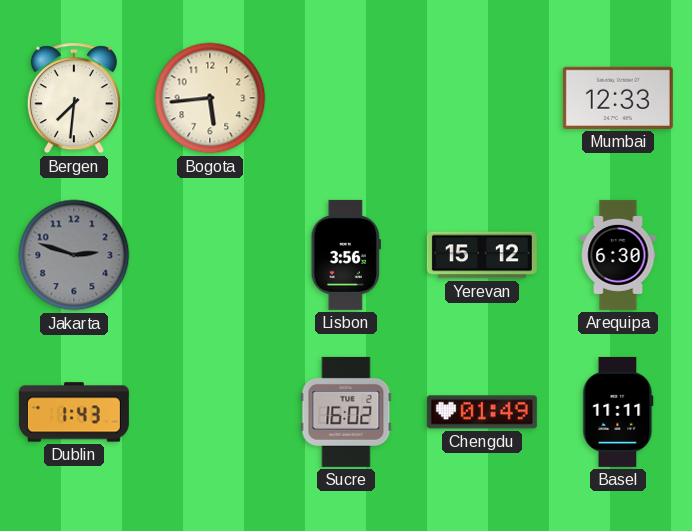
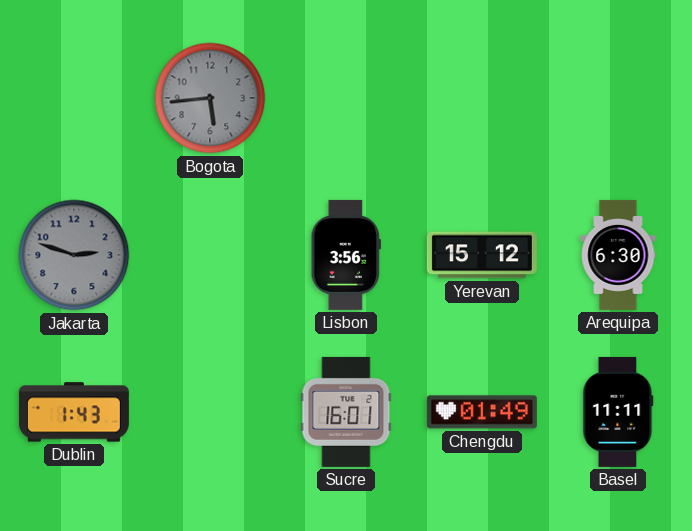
Bergen: 7:31 -> none
Bogota dial: cream -> grey
Mumbai: 12:33 -> none
Sucre: 16:02 -> 16:01
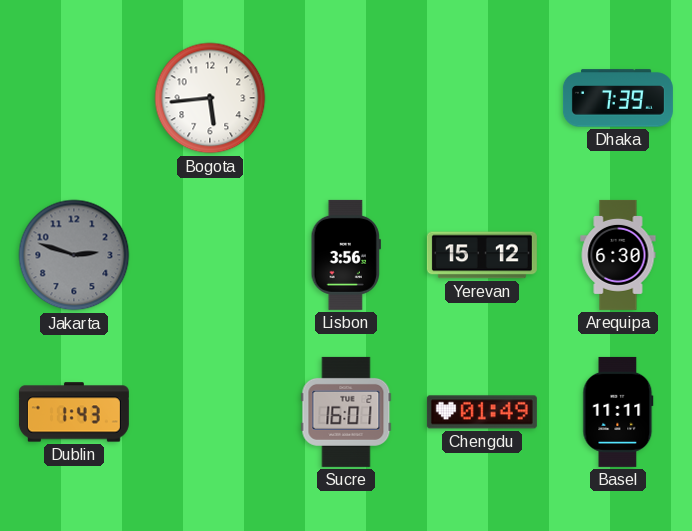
Bogota dial: grey -> white
Dhaka: none -> 7:39
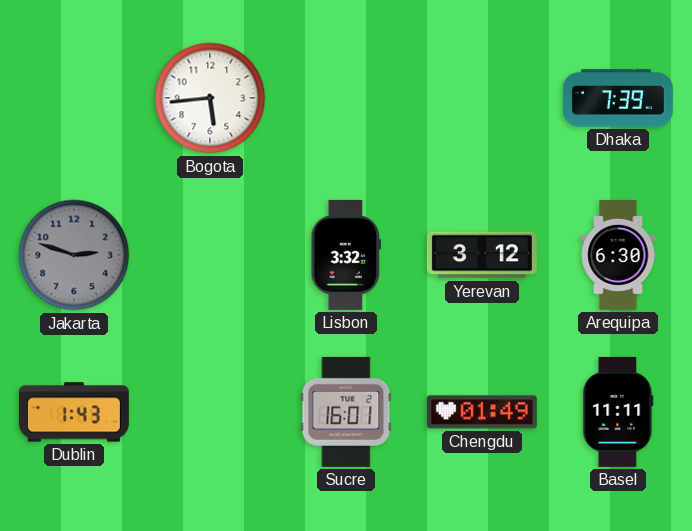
Lisbon: 3:56 -> 3:32
Yerevan: 15:12 -> 3:12
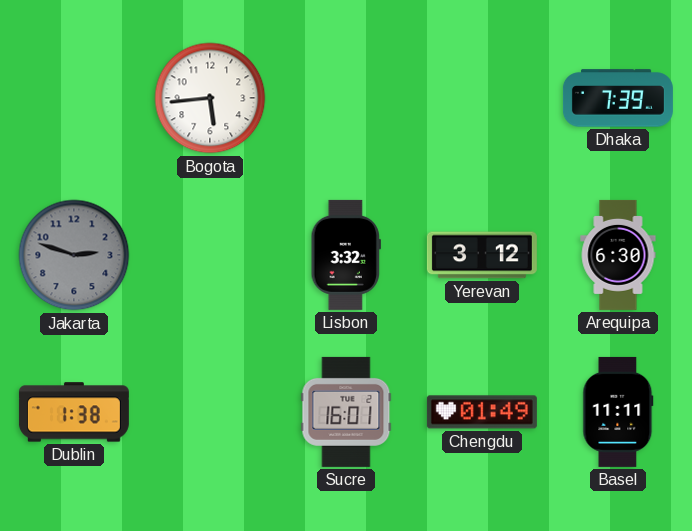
Dublin: 1:43 -> 1:38
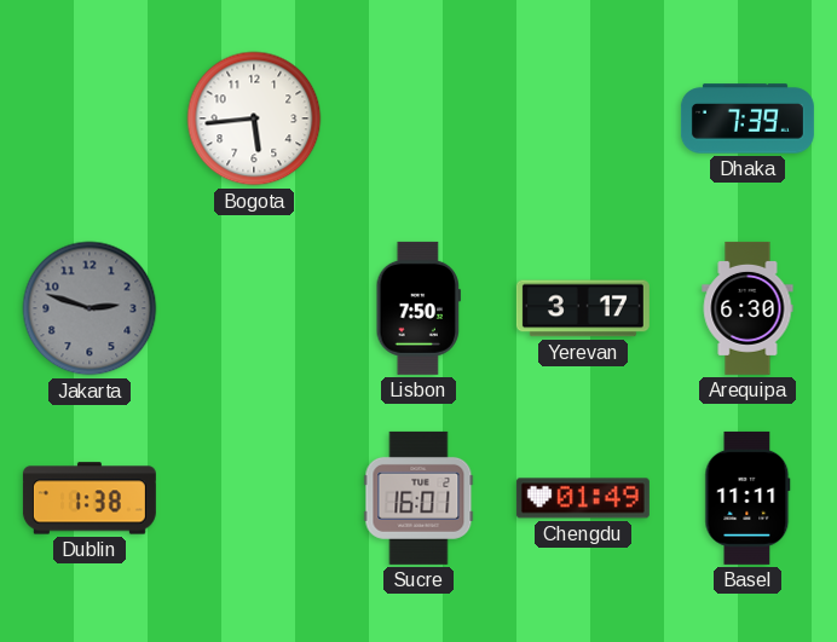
Lisbon: 3:32 -> 7:50
Yerevan: 3:12 -> 3:17
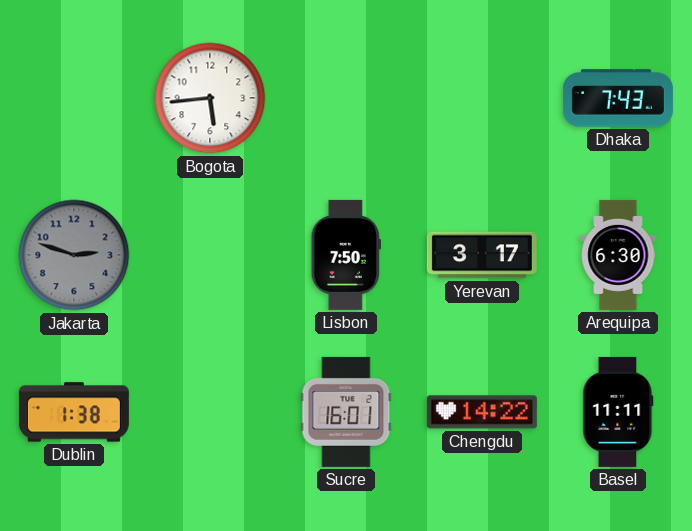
Dhaka: 7:39 -> 7:43
Chengdu: 01:49 -> 14:22
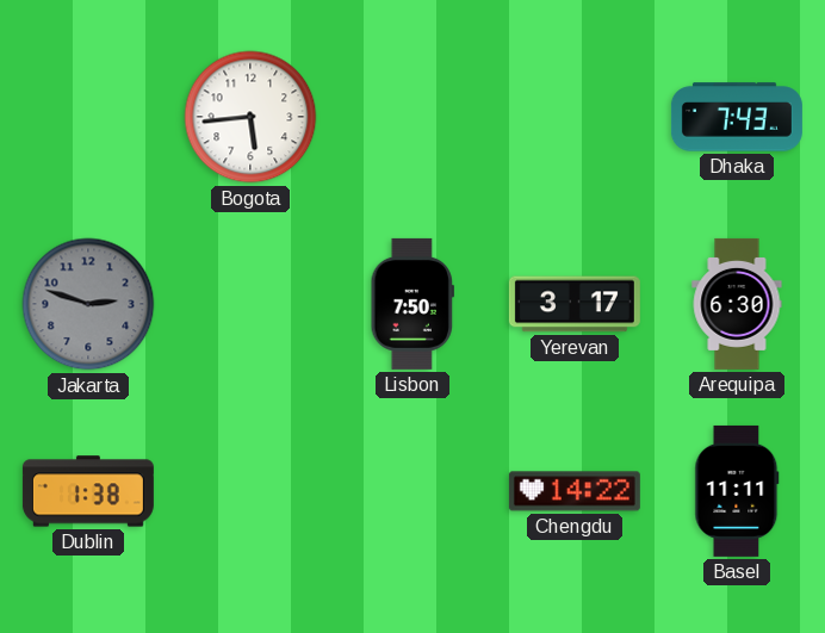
Sucre: 16:01 -> none
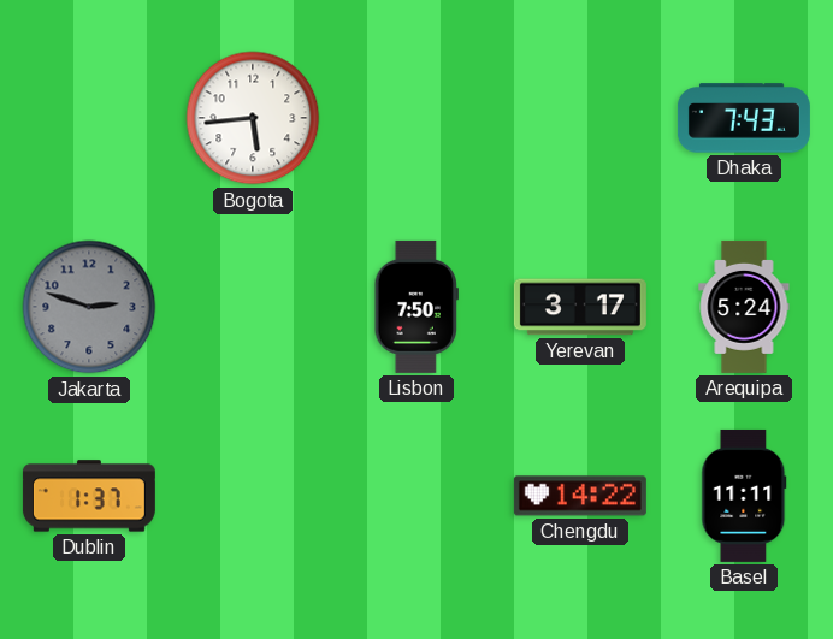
Arequipa: 6:30 -> 5:24
Dublin: 1:38 -> 1:37
